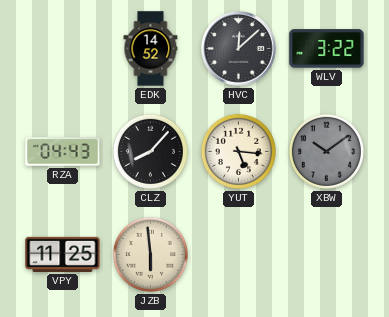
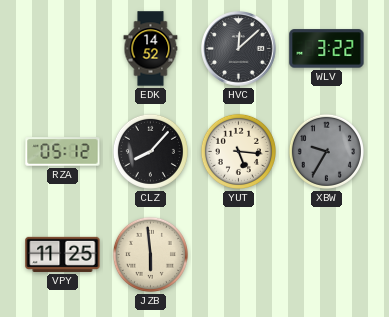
RZA: 04:43 -> 05:12
XBW: 10:09 -> 9:35
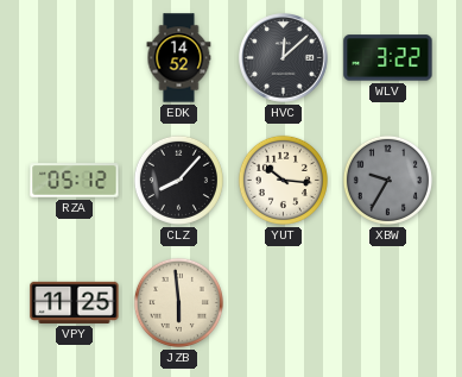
YUT: 5:16 -> 10:16
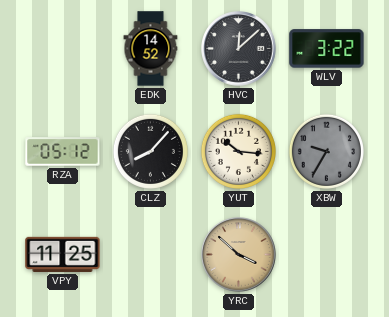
JZB: 5:59 -> none
YRC: none -> 3:52
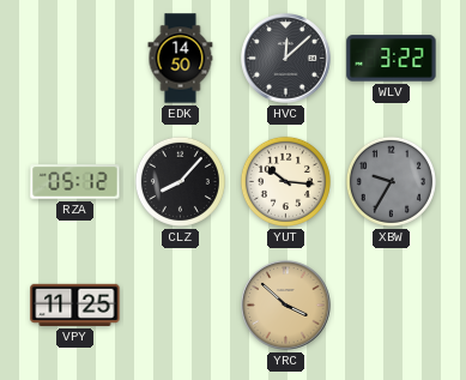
EDK: 14:52 -> 14:50
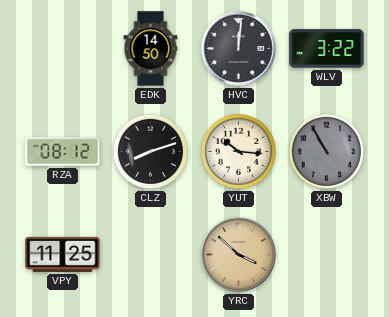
HVC: 12:08 -> 12:01
RZA: 05:12 -> 08:12
CLZ: 8:07 -> 8:12
XBW: 9:35 -> 10:55
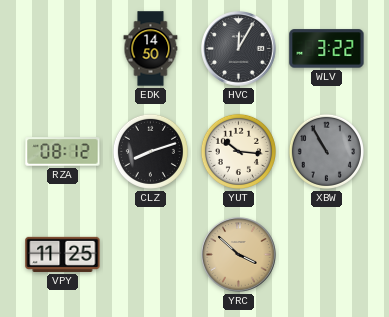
HVC: 12:01 -> 12:05
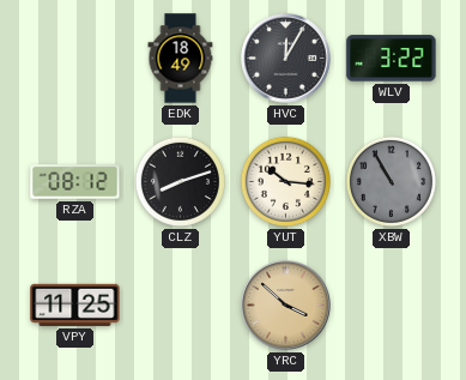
EDK: 14:50 -> 18:49
